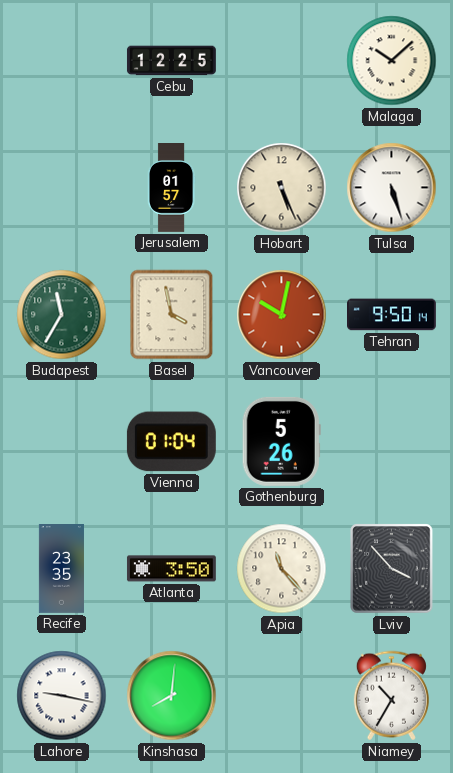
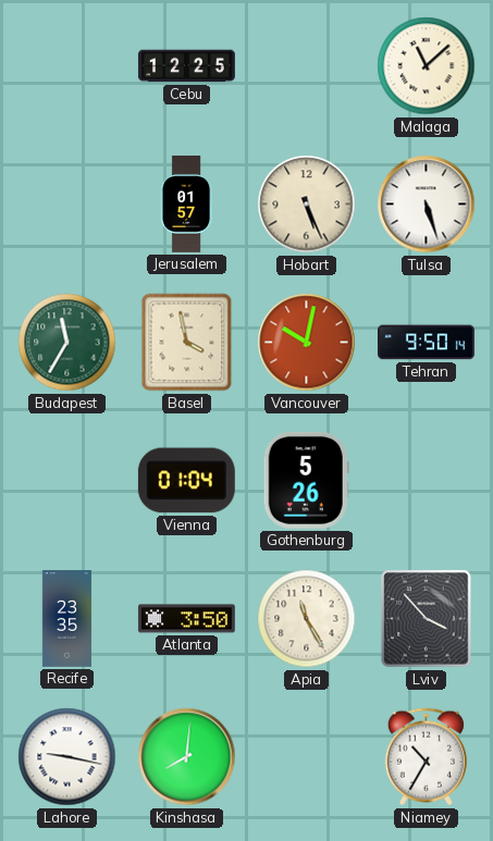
Malaga: 10:08 -> 11:08
Apia: 11:23 -> 11:25
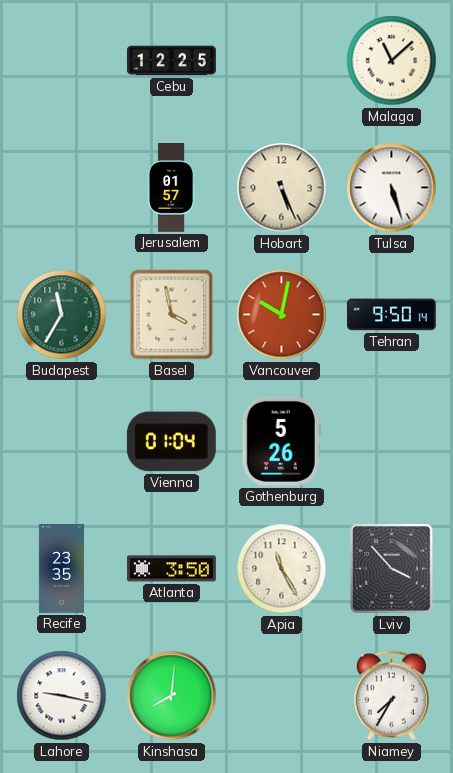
Niamey: 10:35 -> 7:35
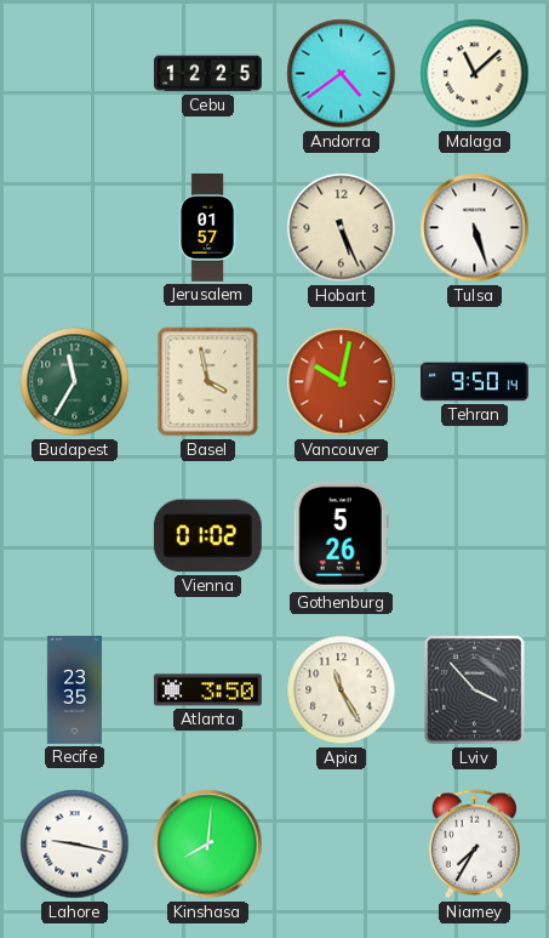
Andorra: none -> 4:39
Vienna: 01:04 -> 01:02
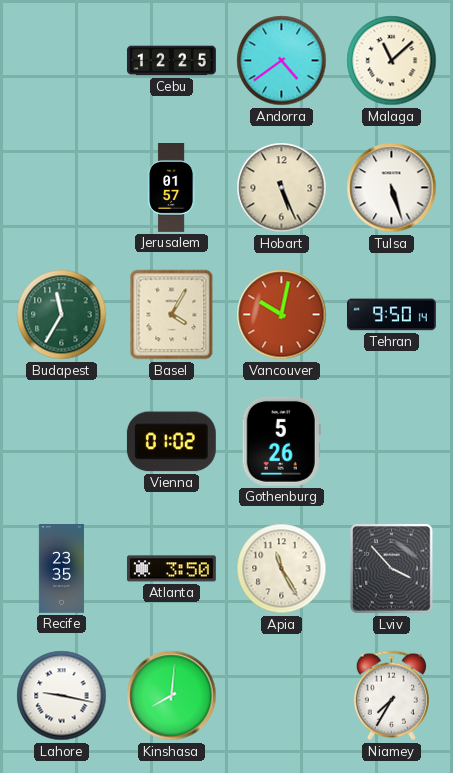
Basel: 3:58 -> 4:05
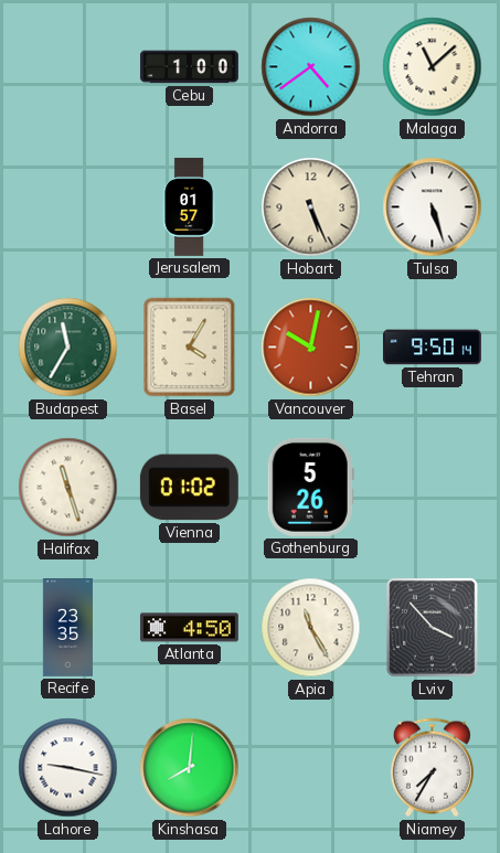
Cebu: 12:25 -> 1:00
Halifax: none -> 11:27
Atlanta: 3:50 -> 4:50
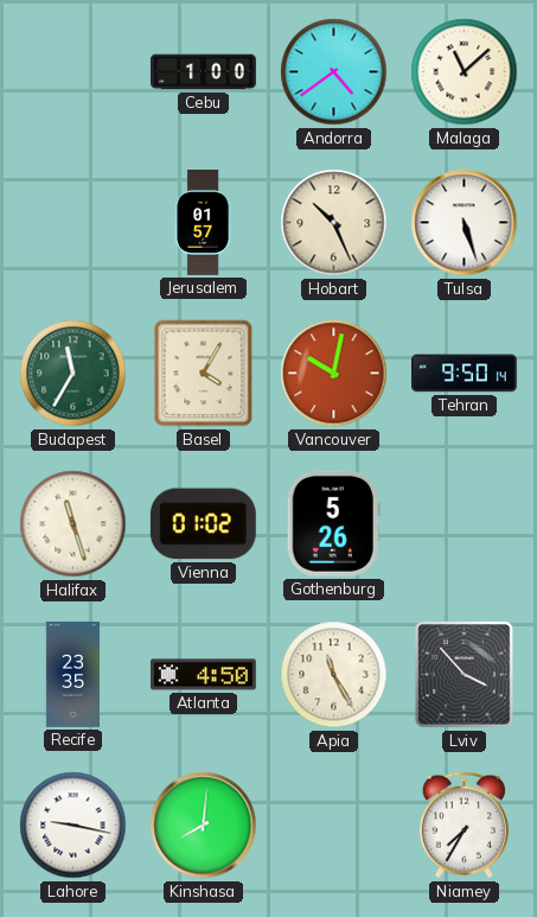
Hobart: 5:26 -> 10:26
